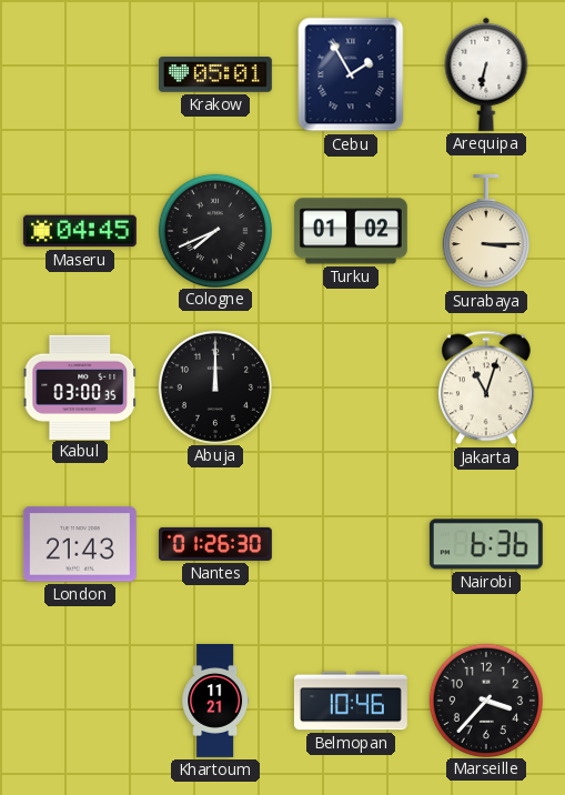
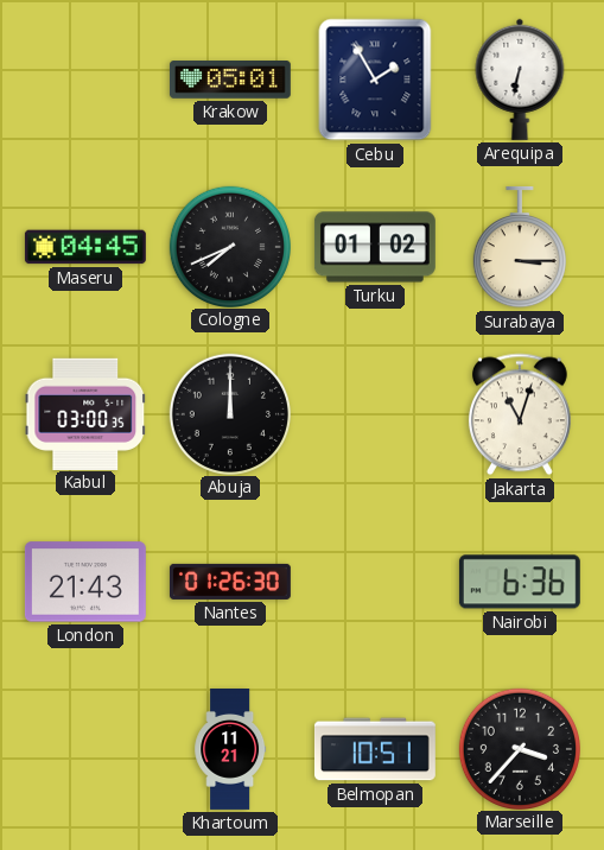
Belmopan: 10:46 -> 10:51
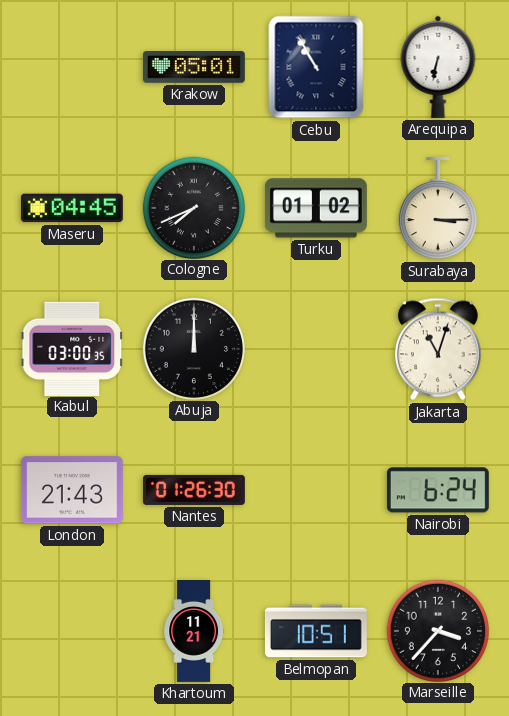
Cebu: 1:55 -> 10:55
Nairobi: 6:36 -> 6:24
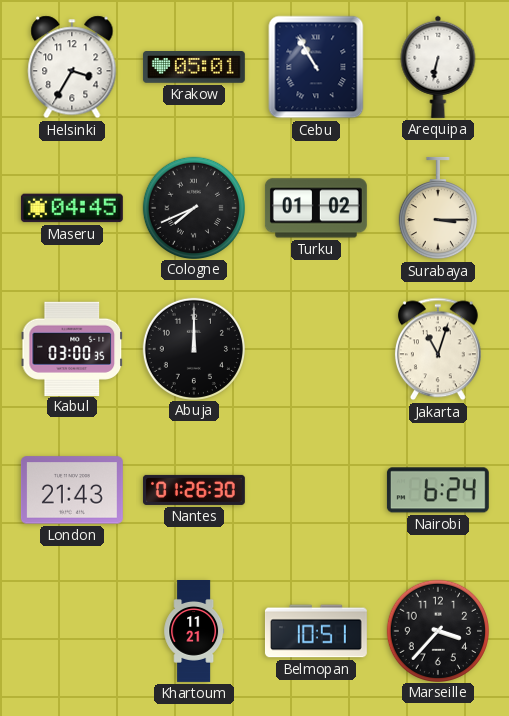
Helsinki: none -> 3:35
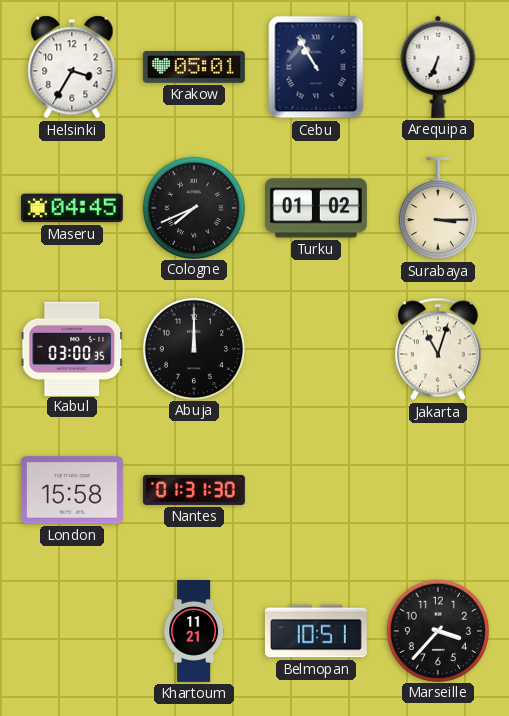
Arequipa: 6:32 -> 6:34
London: 21:43 -> 15:58
Nantes: 01:26 -> 01:31
Nairobi: 6:24 -> none
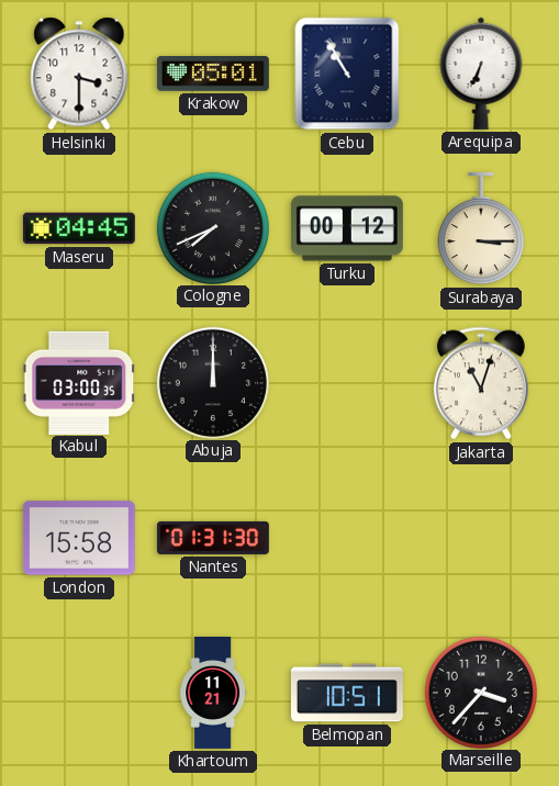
Helsinki: 3:35 -> 3:30
Turku: 01:02 -> 00:12
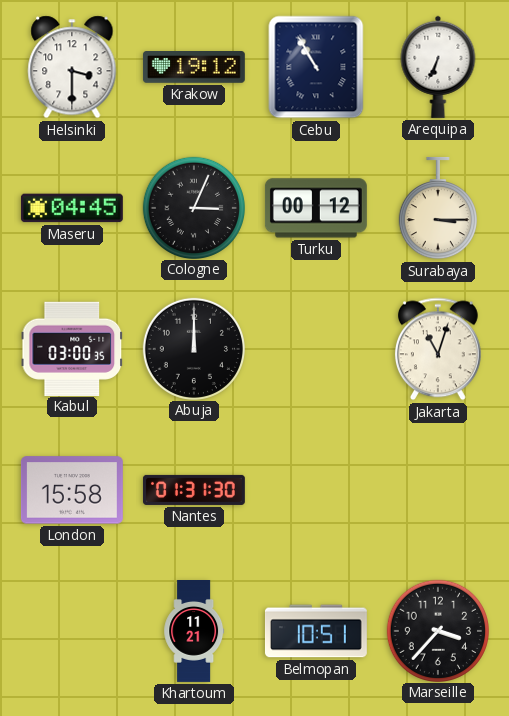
Krakow: 05:01 -> 19:12
Cologne: 7:41 -> 3:04
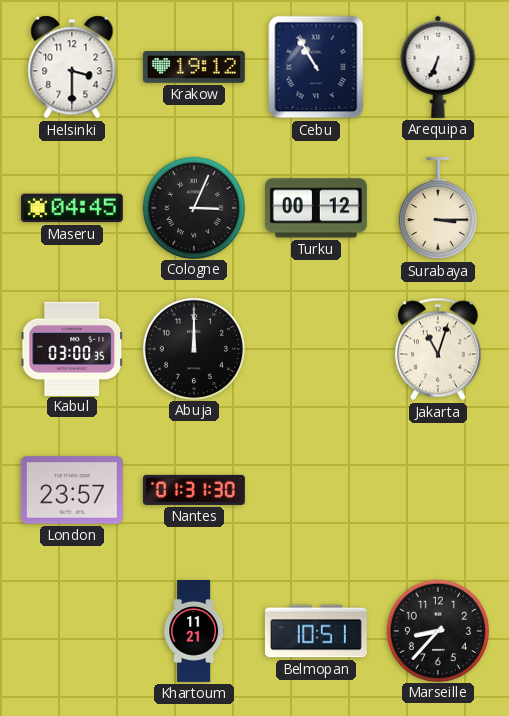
London: 15:58 -> 23:57
Marseille: 3:37 -> 8:37
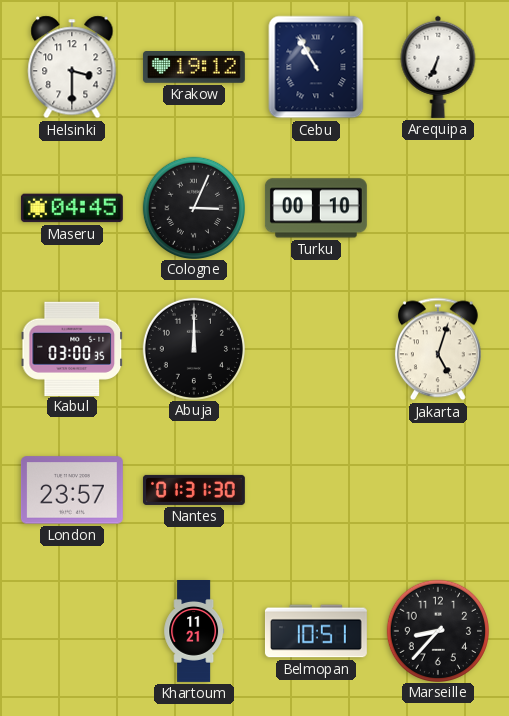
Turku: 00:12 -> 00:10
Surabaya: 3:15 -> none
Jakarta: 11:03 -> 5:03
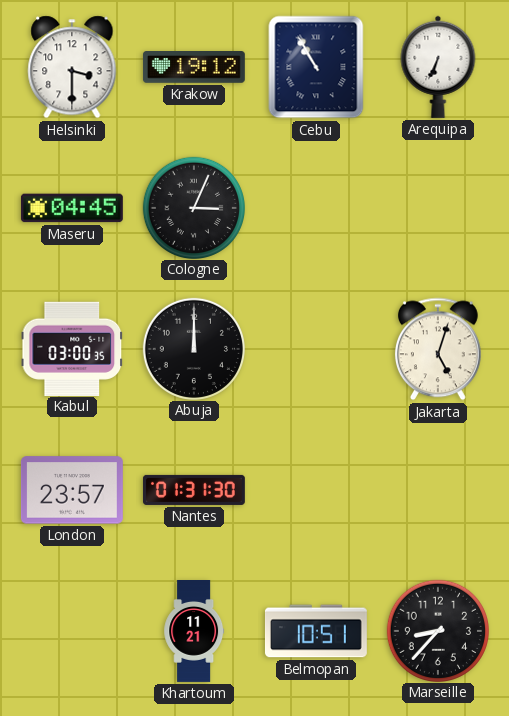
Turku: 00:10 -> none
